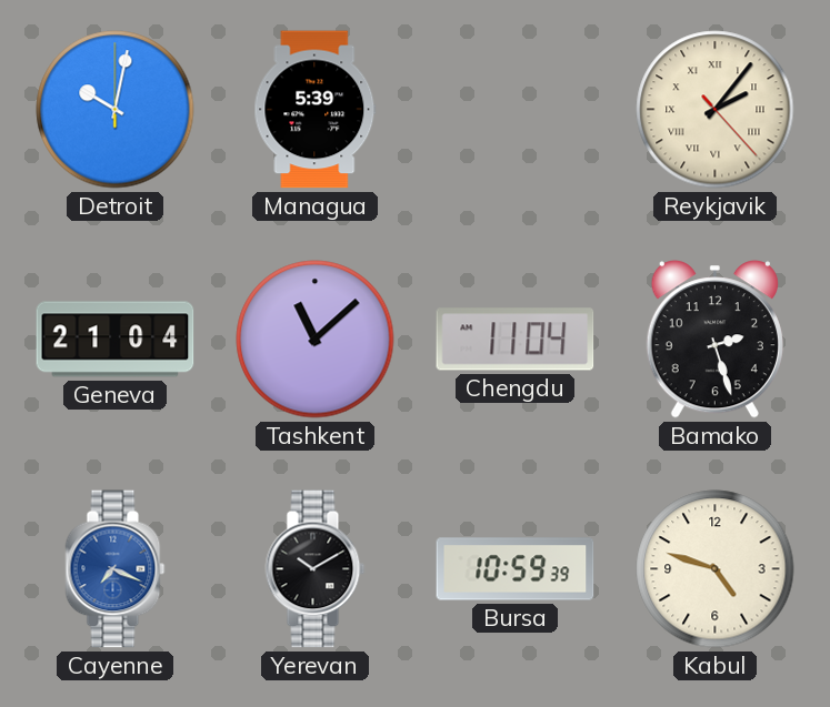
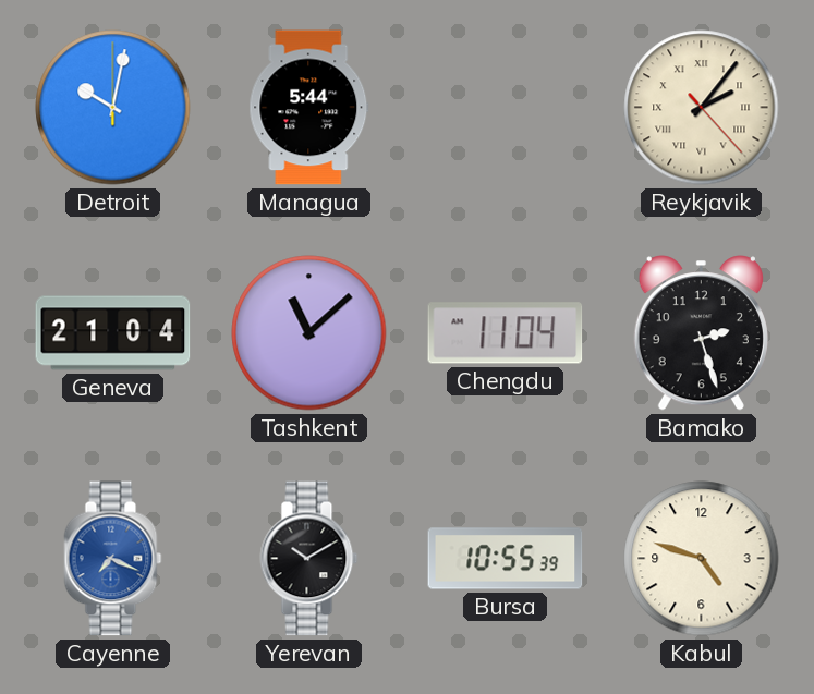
Managua: 5:39 -> 5:44
Bursa: 10:59 -> 10:55
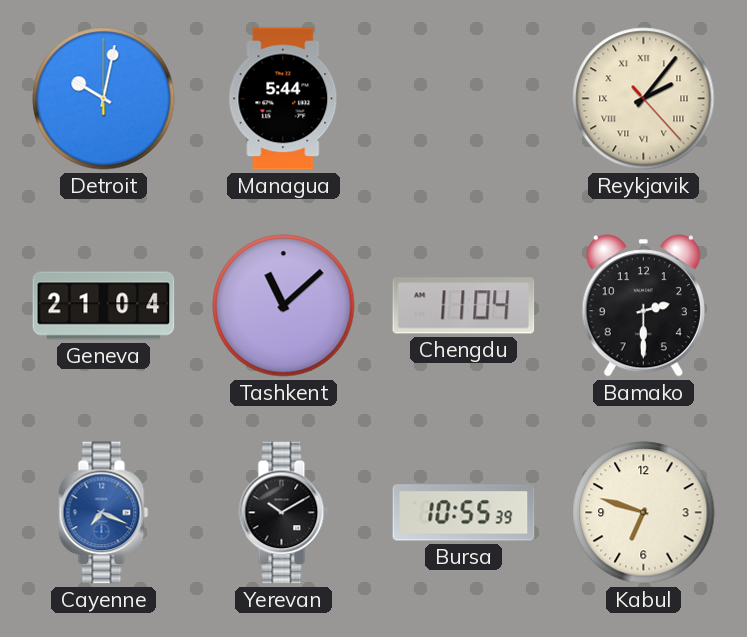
Bamako: 2:27 -> 2:30
Kabul: 4:48 -> 6:48
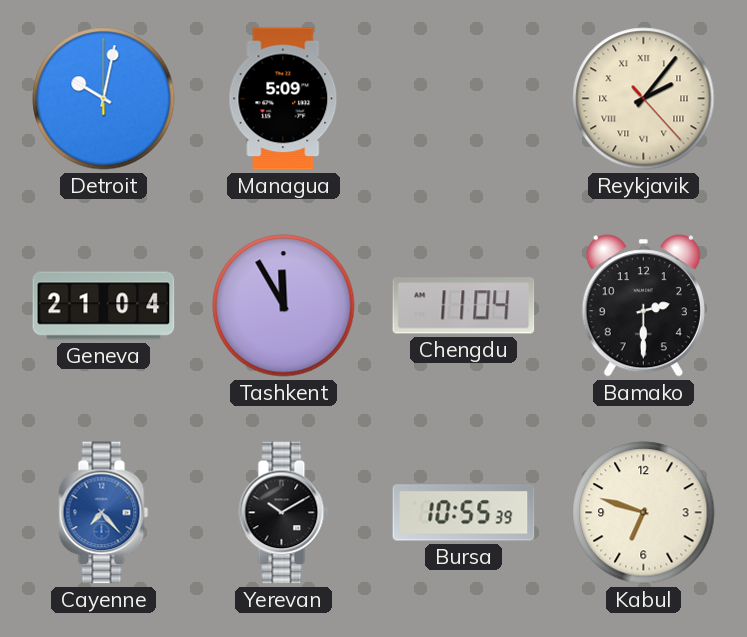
Managua: 5:44 -> 5:09
Tashkent: 11:08 -> 11:55
Cayenne: 7:19 -> 7:23
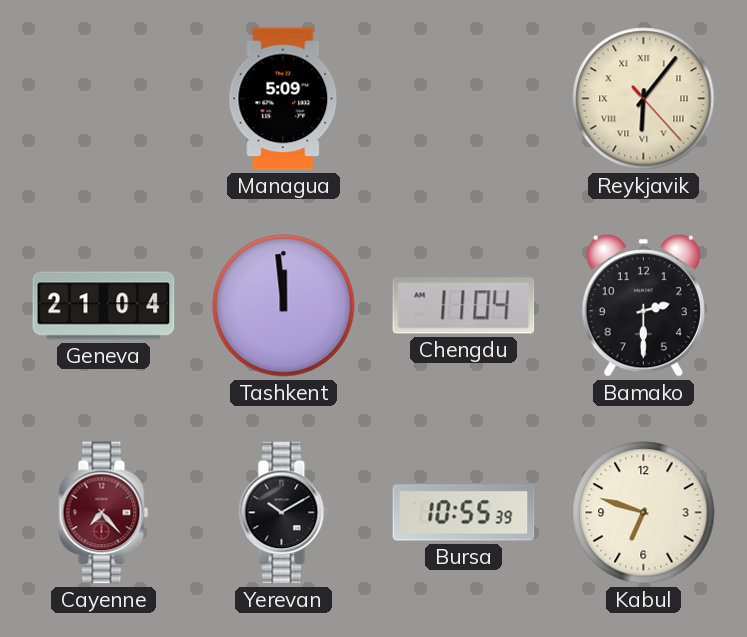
Detroit: 10:02 -> none
Reykjavik: 2:06 -> 6:06
Tashkent: 11:55 -> 11:59
Cayenne dial: blue -> burgundy
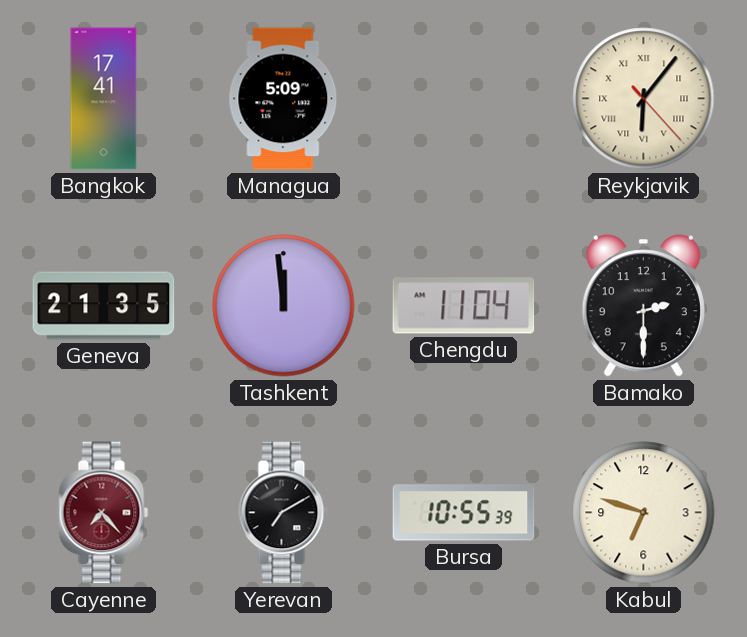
Bangkok: none -> 17:41
Geneva: 21:04 -> 21:35
Yerevan: 10:10 -> 7:10
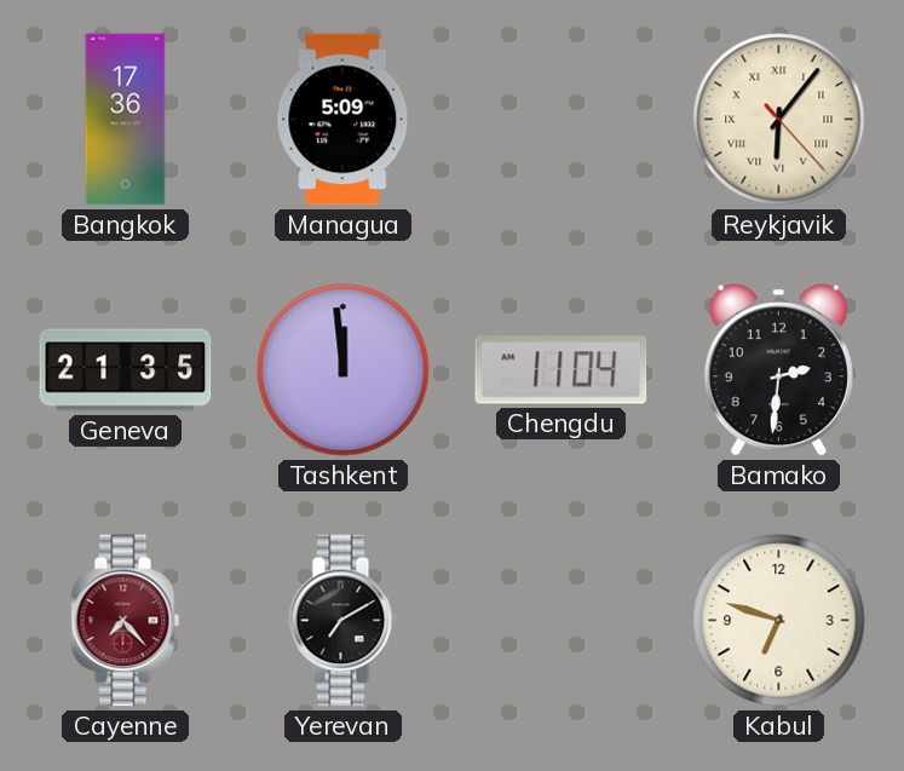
Bangkok: 17:41 -> 17:36
Bamako: 2:30 -> 2:31
Bursa: 10:55 -> none
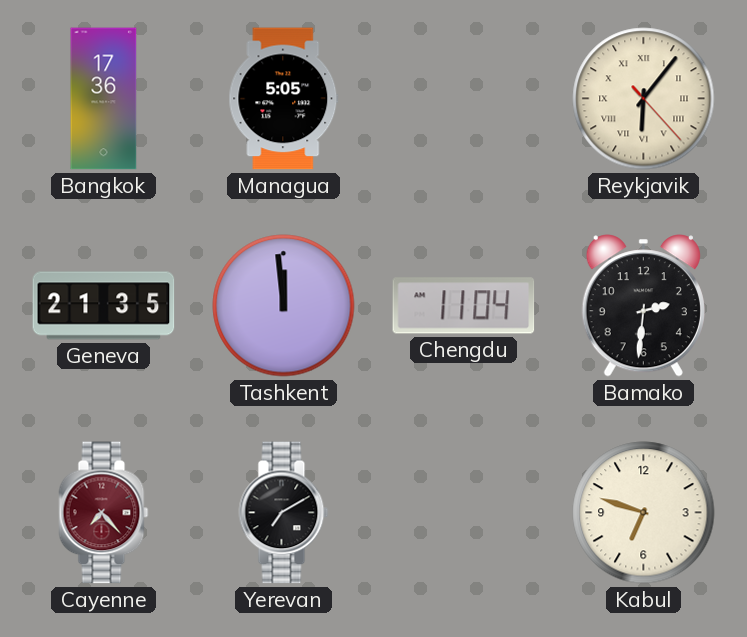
Managua: 5:09 -> 5:05
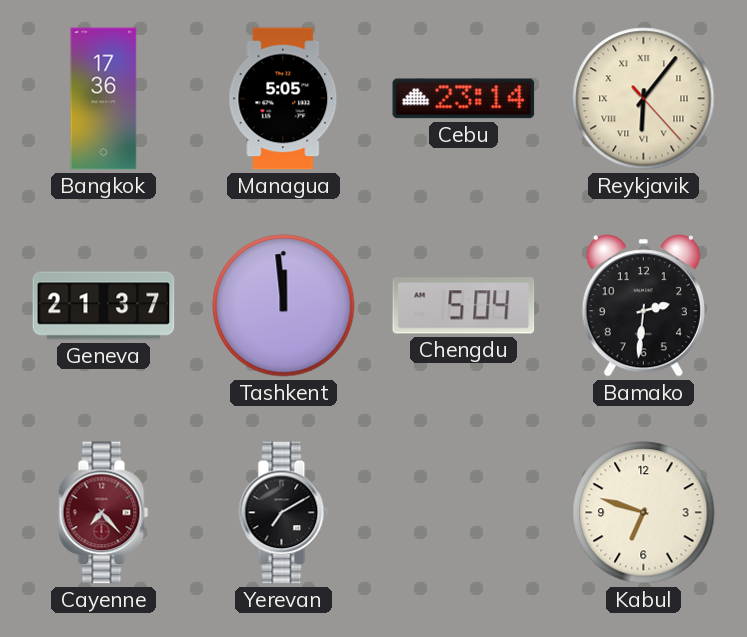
Cebu: none -> 23:14
Geneva: 21:35 -> 21:37
Chengdu: 11:04 -> 5:04
